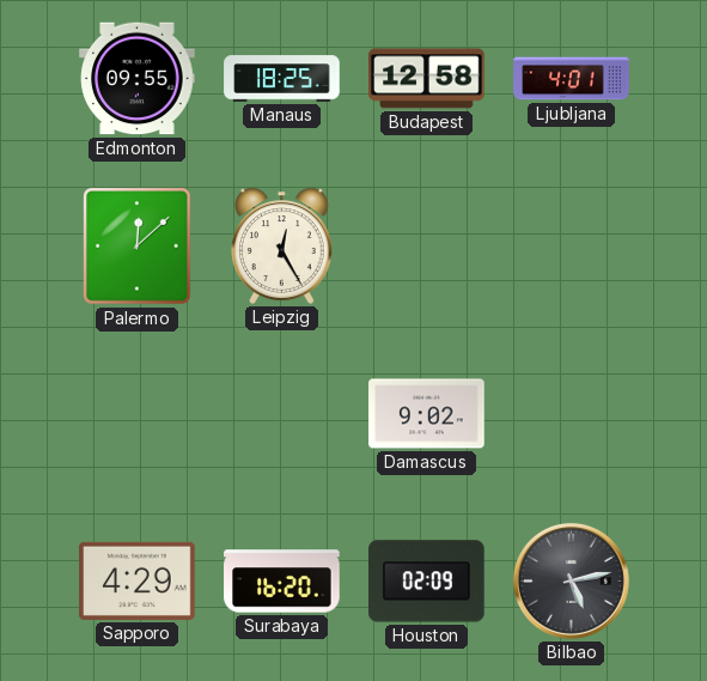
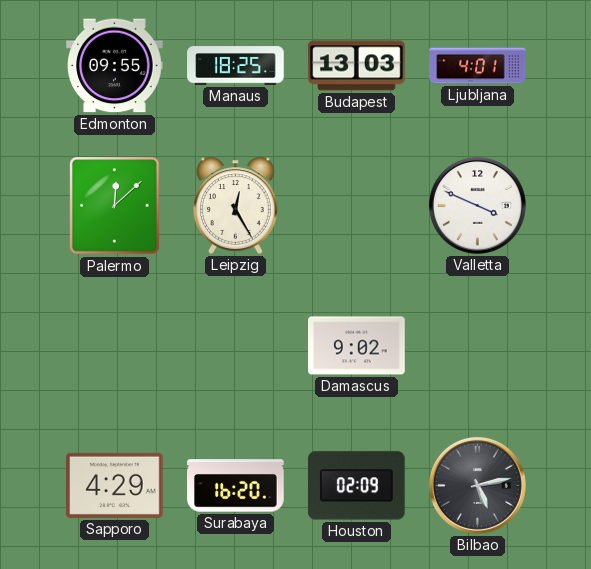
Budapest: 12:58 -> 13:03
Valletta: none -> 3:49
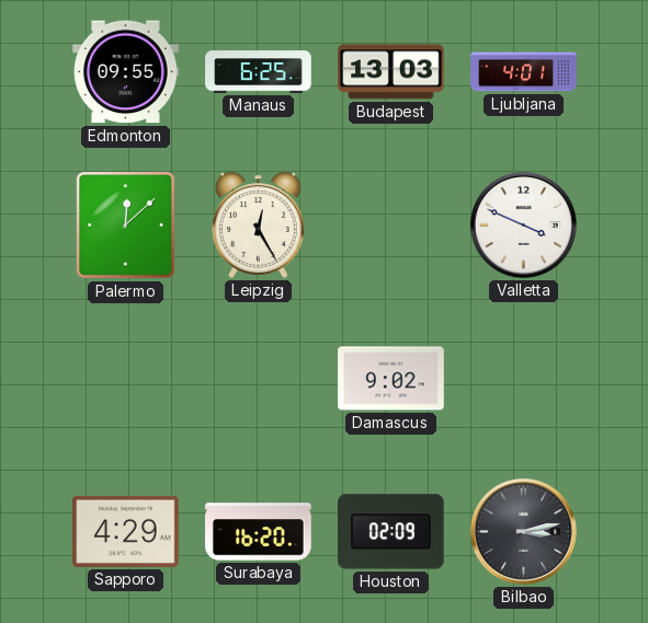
Manaus: 18:25 -> 6:25
Bilbao: 5:13 -> 3:13
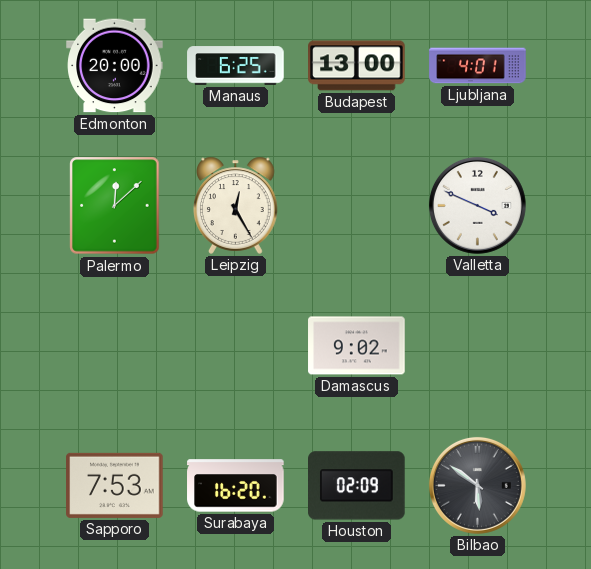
Edmonton: 09:55 -> 20:00
Budapest: 13:03 -> 13:00
Sapporo: 4:29 -> 7:53
Bilbao: 3:13 -> 5:51
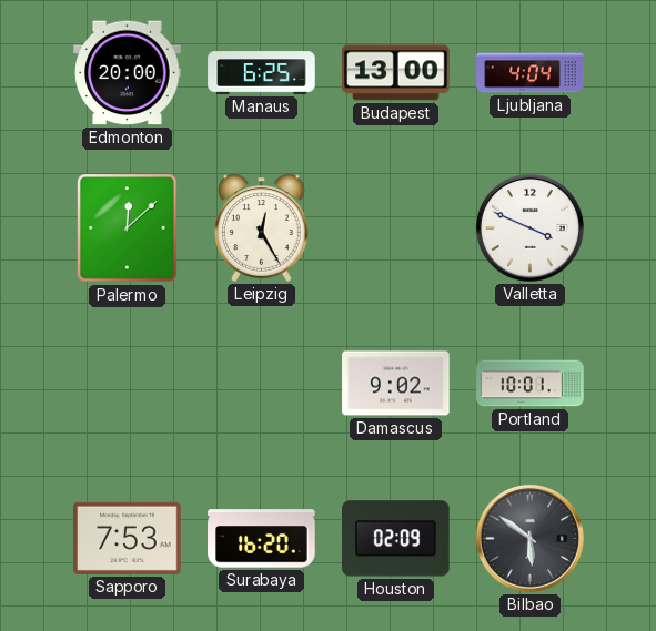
Ljubljana: 4:01 -> 4:04
Portland: none -> 10:01
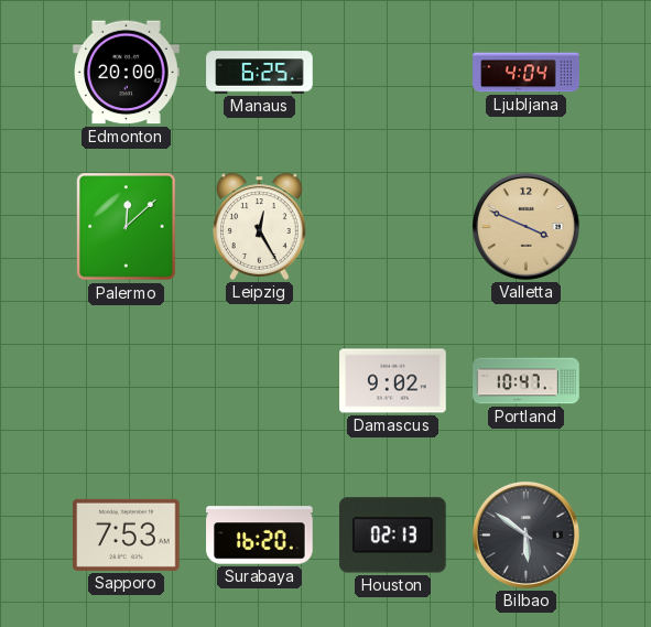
Budapest: 13:00 -> none
Valletta dial: white -> champagne
Portland: 10:01 -> 10:47
Houston: 02:09 -> 02:13
